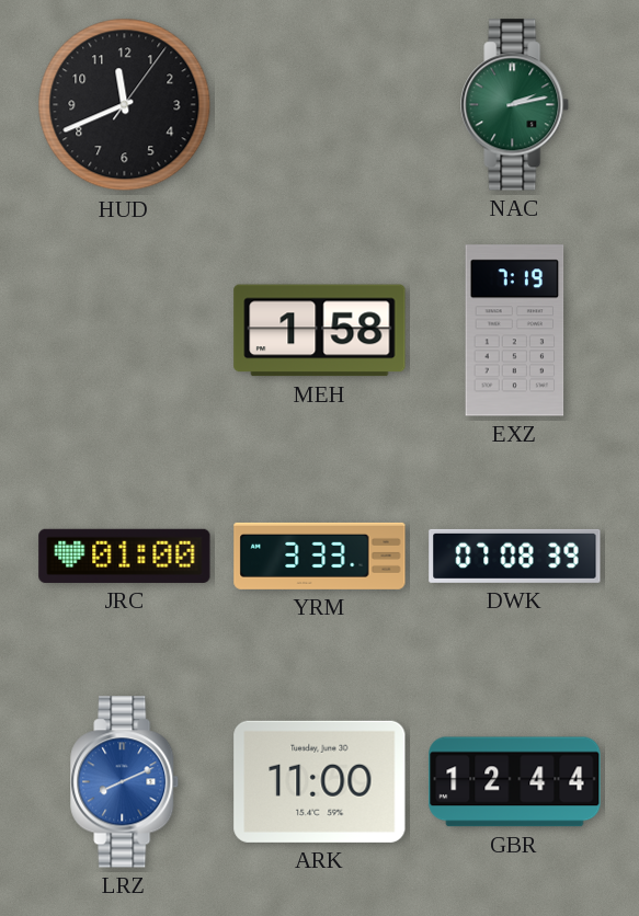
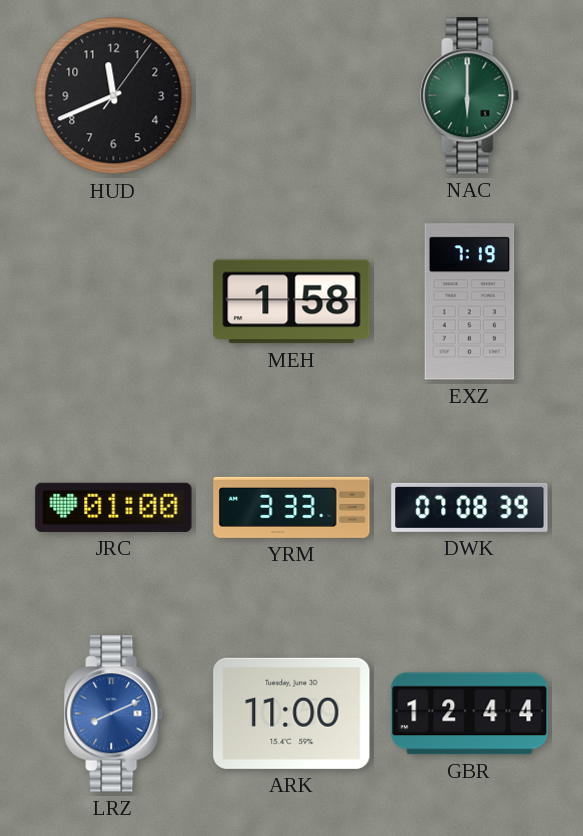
NAC: 2:13 -> 6:00
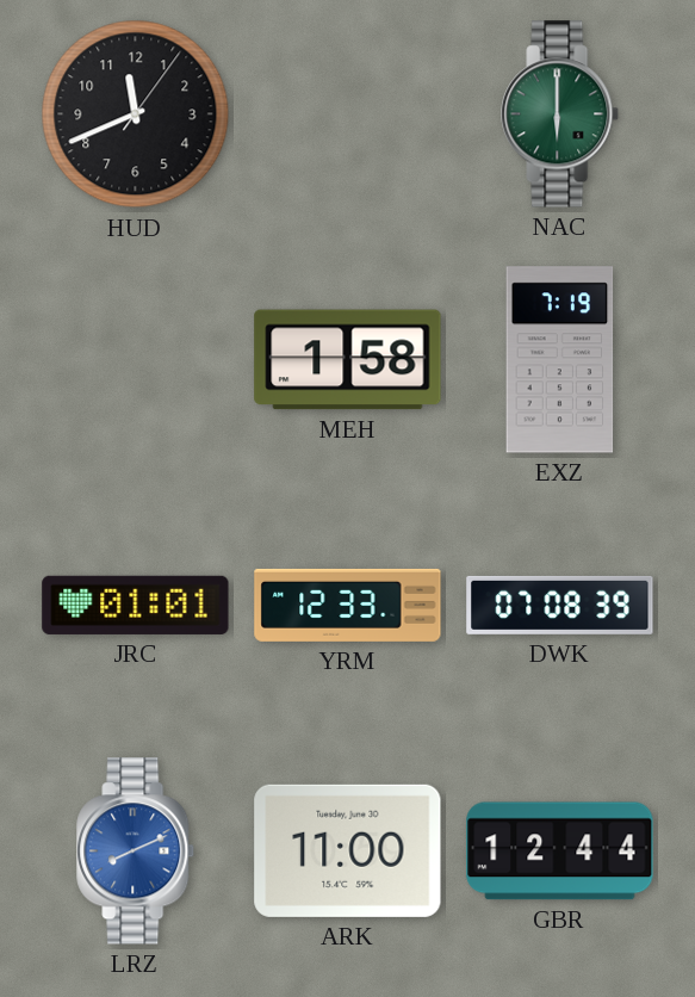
JRC: 01:00 -> 01:01
YRM: 3:33 -> 12:33
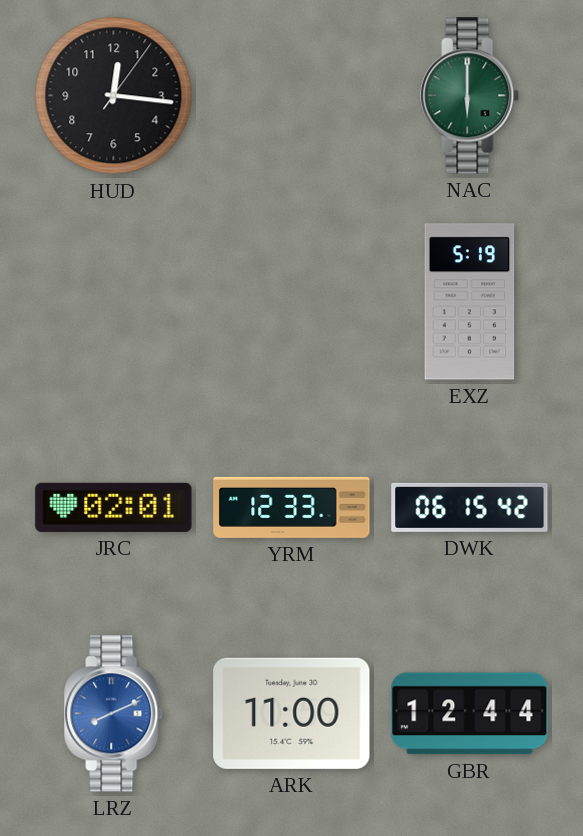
HUD: 11:41 -> 12:16
MEH: 1:58 -> none
EXZ: 7:19 -> 5:19
JRC: 01:01 -> 02:01
DWK: 07:08 -> 06:15
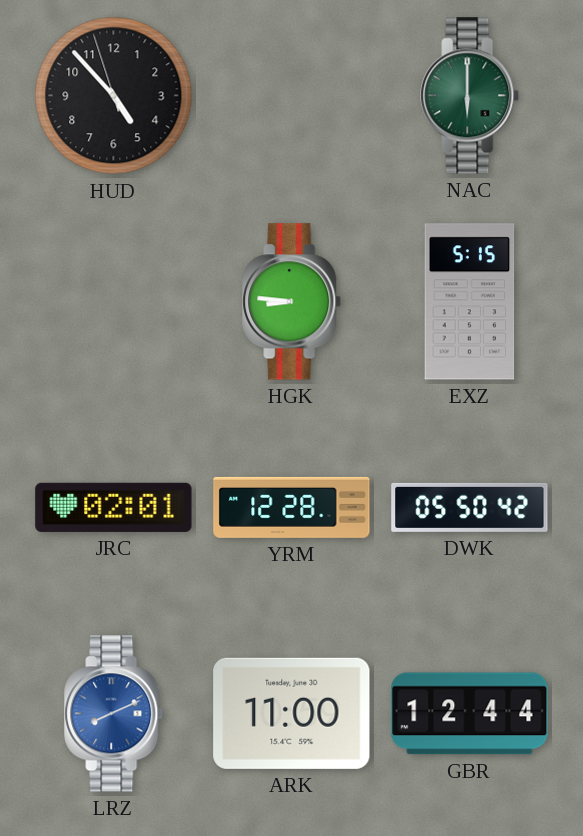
HUD: 12:16 -> 4:52
HGK: none -> 8:46
EXZ: 5:19 -> 5:15
YRM: 12:33 -> 12:28
DWK: 06:15 -> 05:50
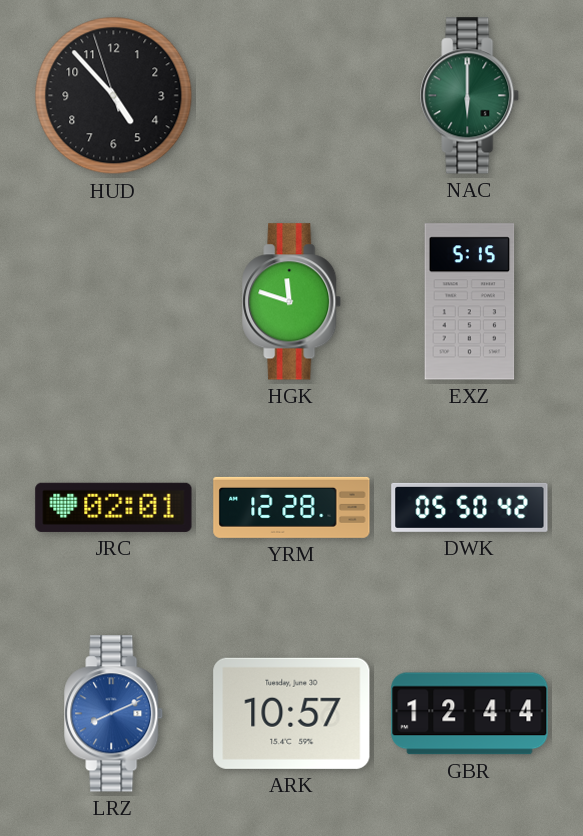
HGK: 8:46 -> 11:48
ARK: 11:00 -> 10:57
